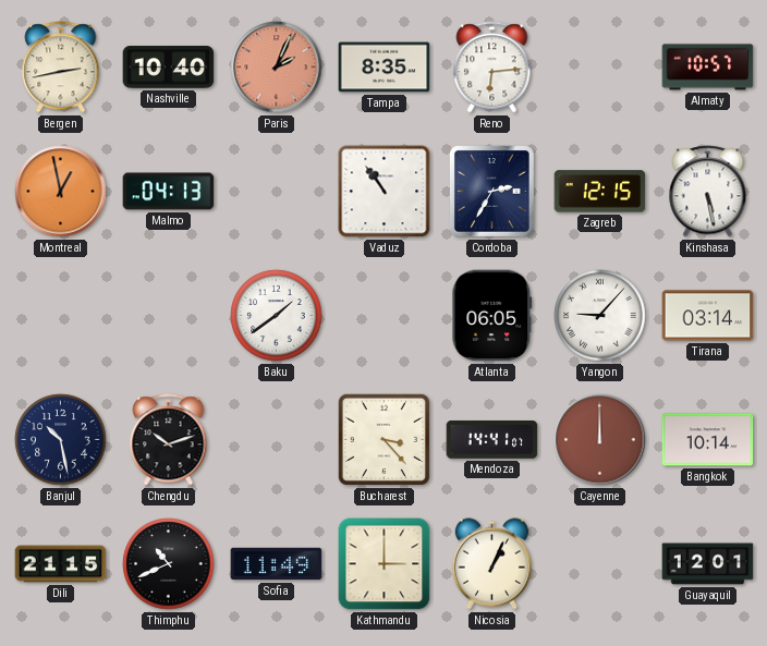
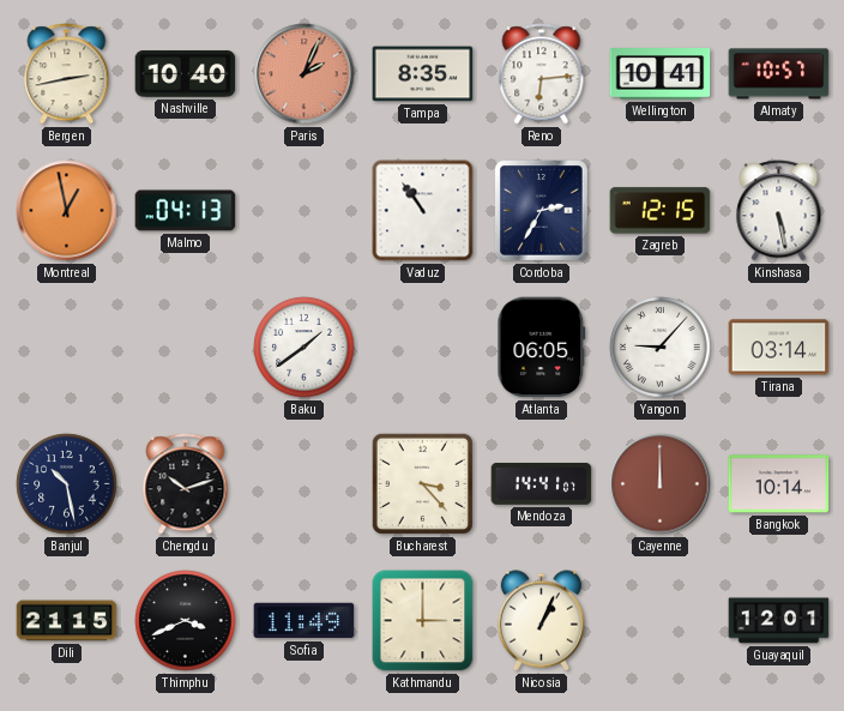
Wellington: none -> 10:41
Thimphu: 10:41 -> 3:41
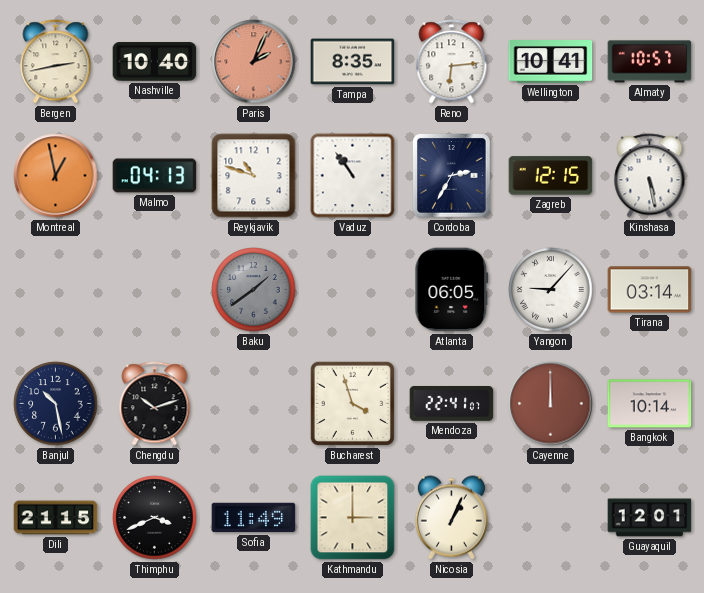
Reykjavik: none -> 10:48
Baku dial: white -> grey
Bucharest: 3:23 -> 3:57
Mendoza: 14:41 -> 22:41
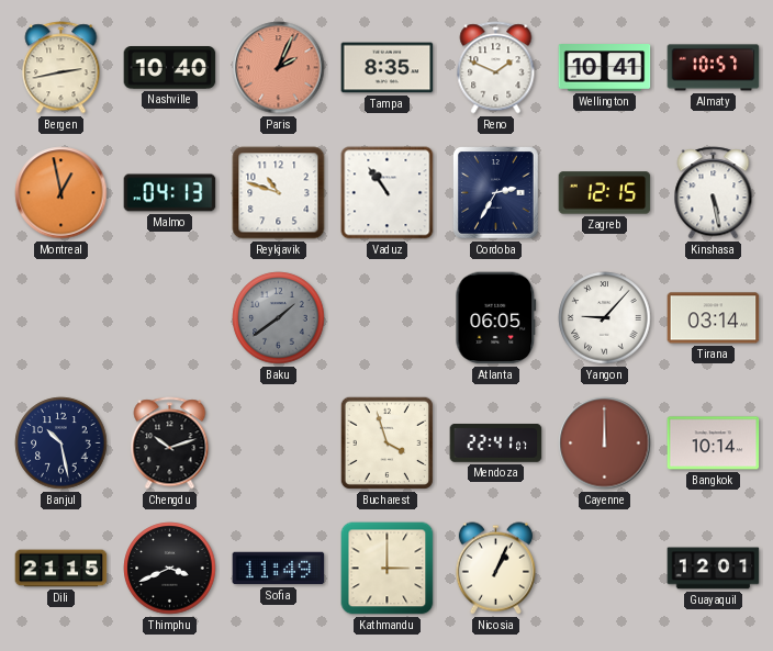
Reno: 6:14 -> 1:49
